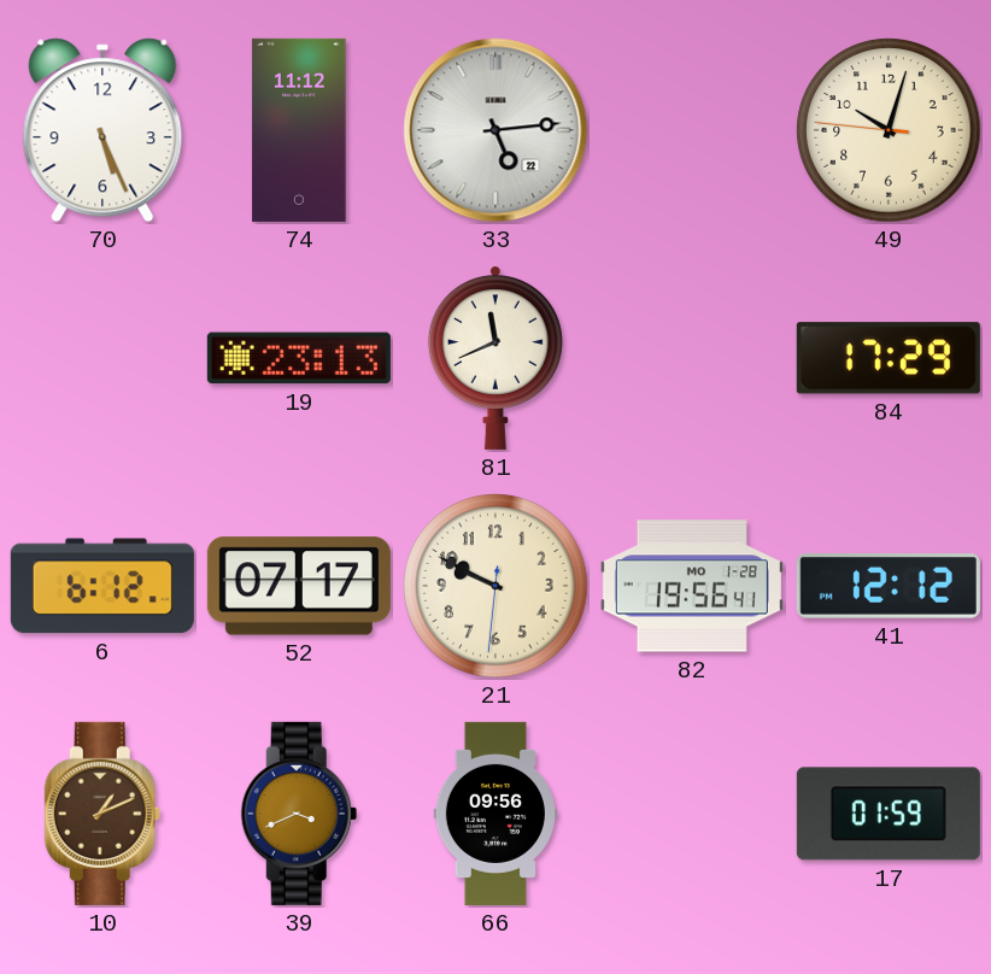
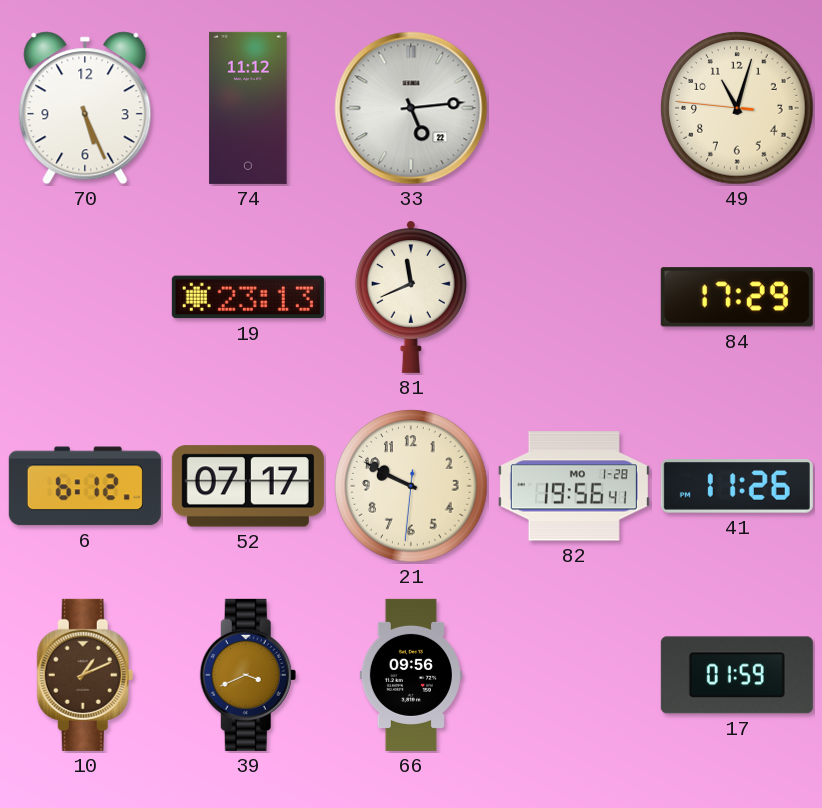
49: 10:02 -> 11:02
41: 12:12 -> 11:26
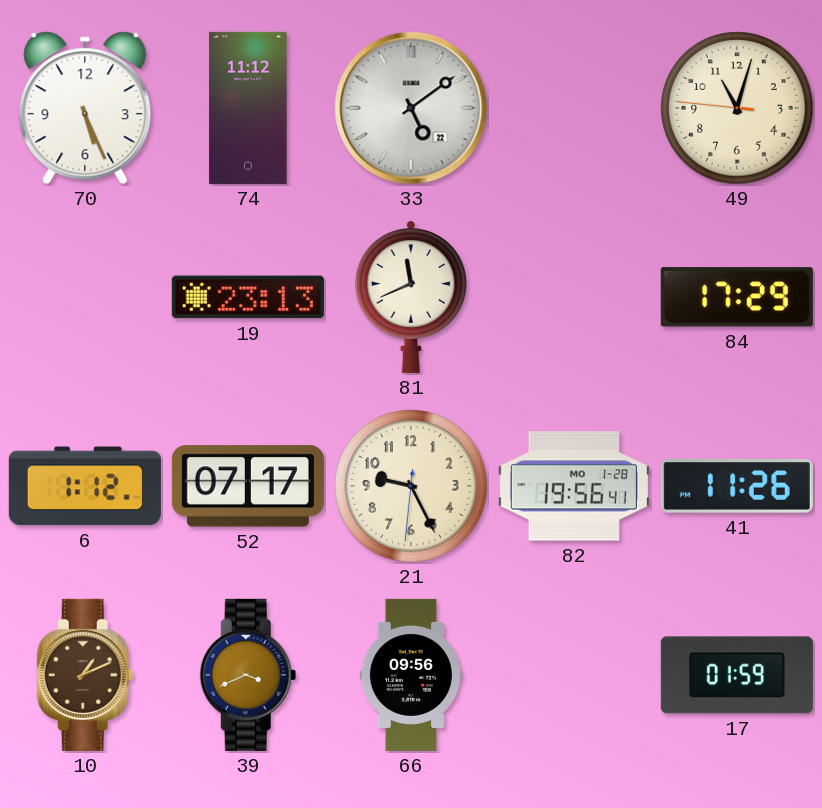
33: 5:14 -> 5:09
6: 6:12 -> 1:12
21: 9:49 -> 9:25
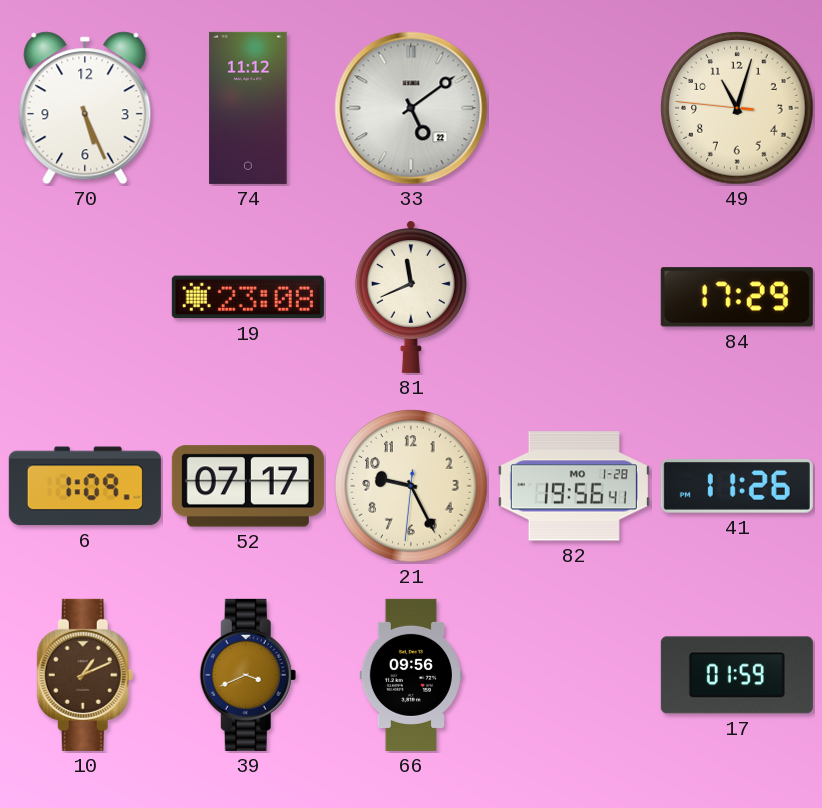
19: 23:13 -> 23:08
6: 1:12 -> 1:09
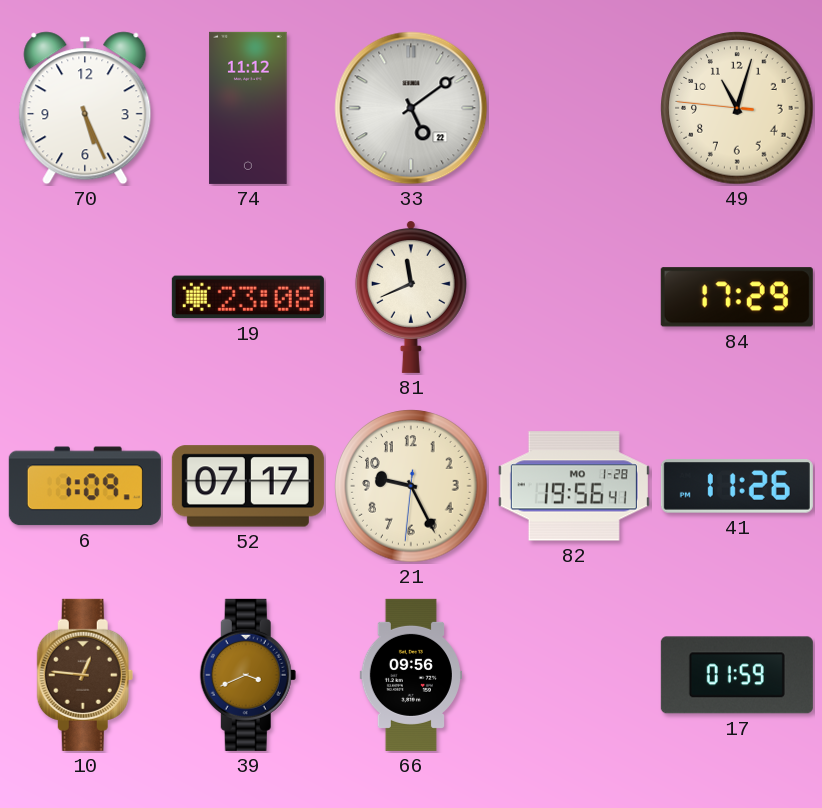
10: 1:11 -> 12:46
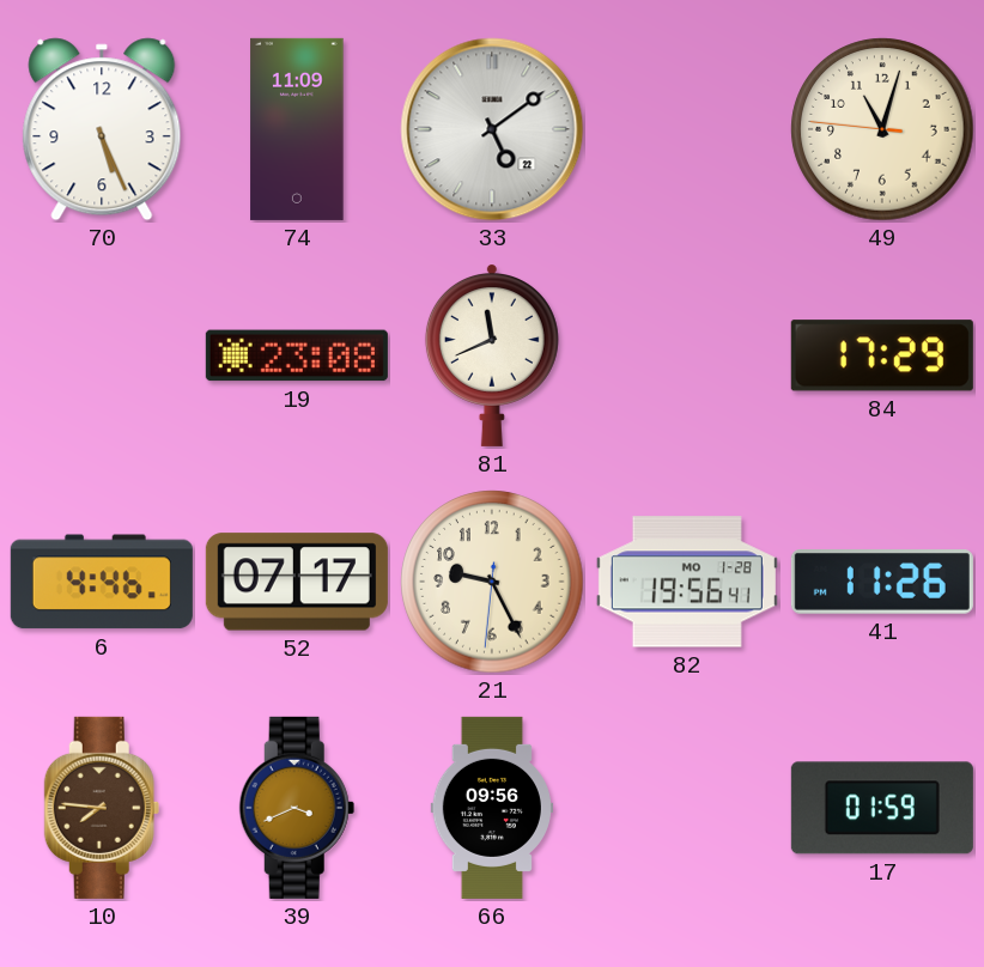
74: 11:12 -> 11:09
6: 1:09 -> 4:46
10: 12:46 -> 7:46
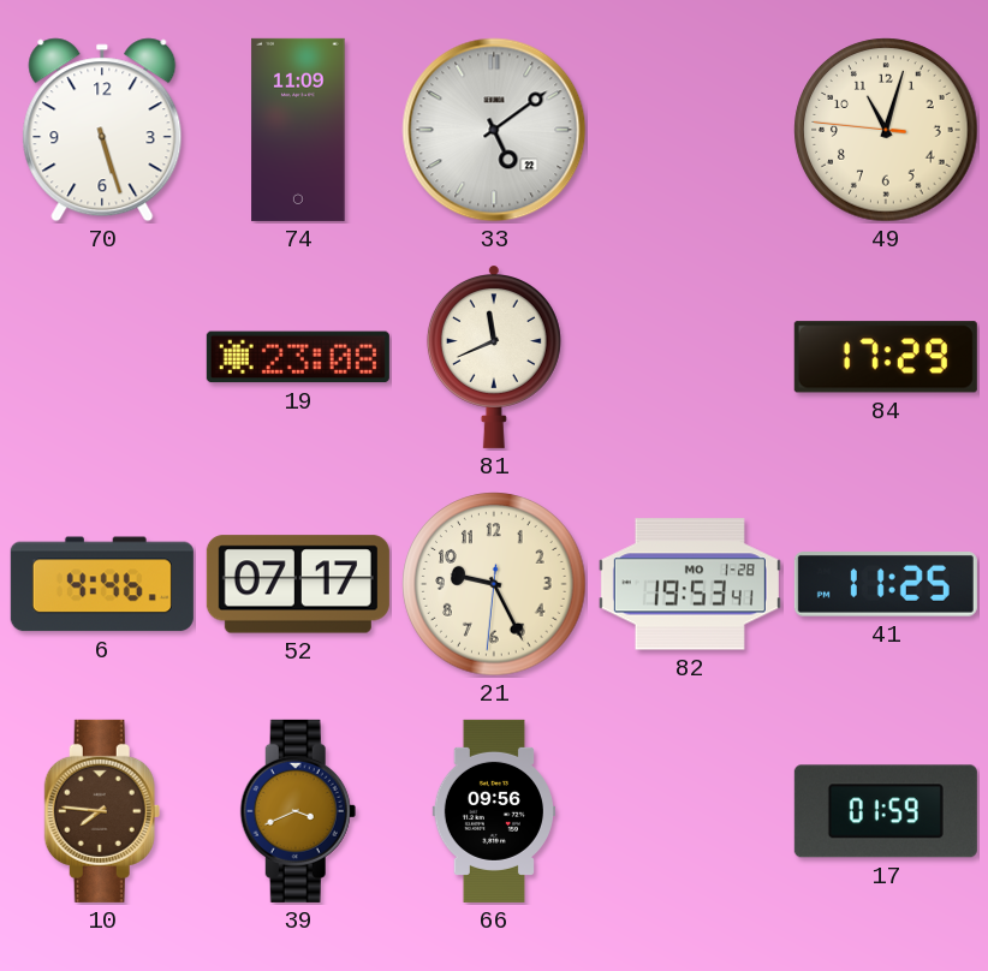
70: 5:26 -> 5:27
82: 19:56 -> 19:53
41: 11:26 -> 11:25
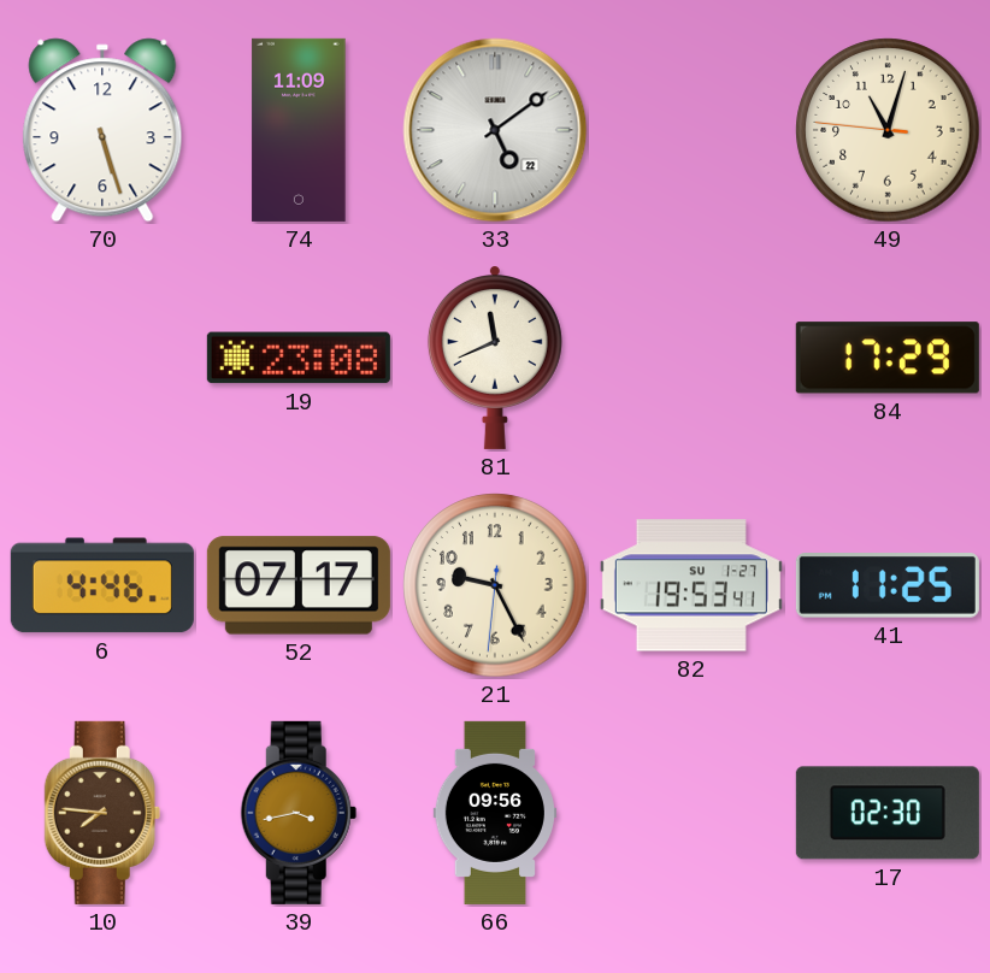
82 date: MO 1-28 -> SU 1-27
39: 3:41 -> 3:43
17: 01:59 -> 02:30
